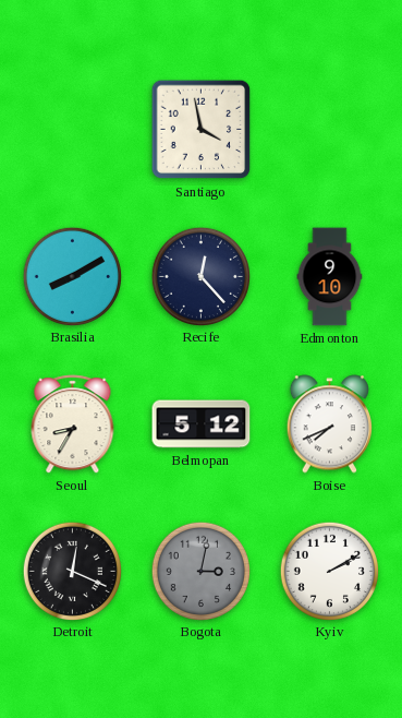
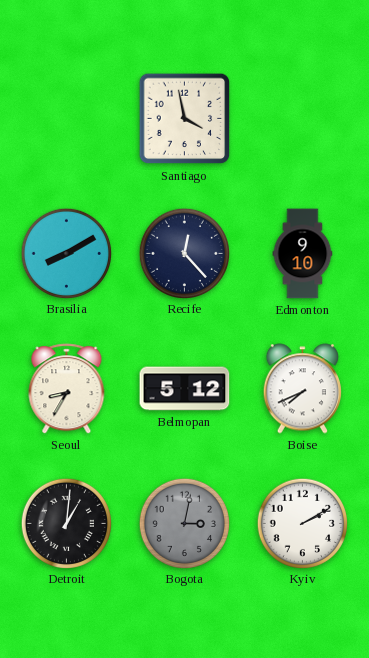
Detroit: 12:19 -> 1:01
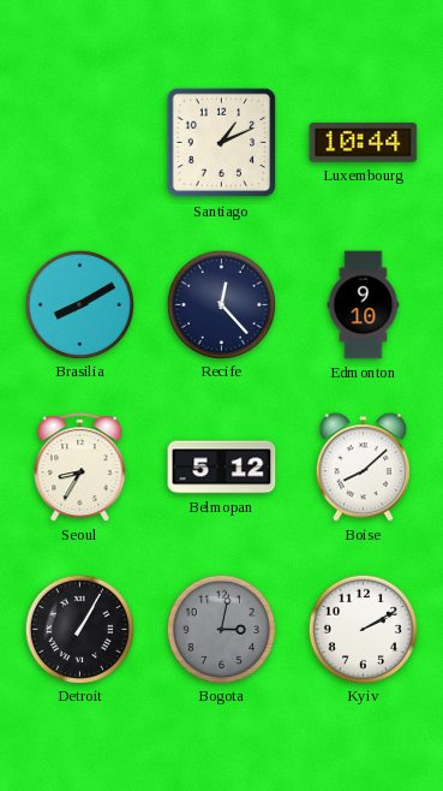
Santiago: 3:58 -> 1:11
Luxembourg: none -> 10:44
Boise: 7:41 -> 8:08
Detroit: 1:01 -> 1:05
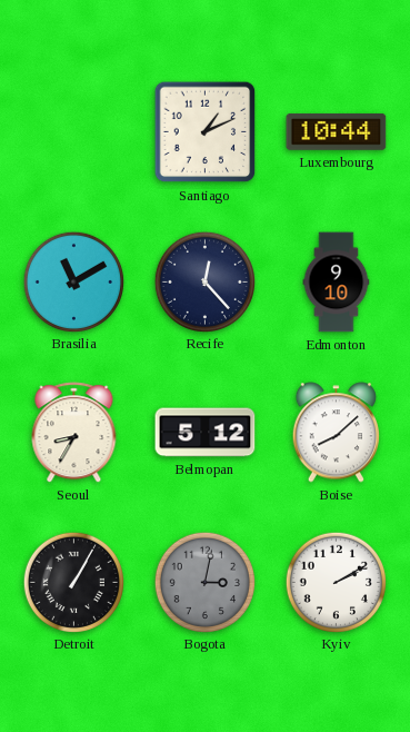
Brasilia: 8:10 -> 11:10
